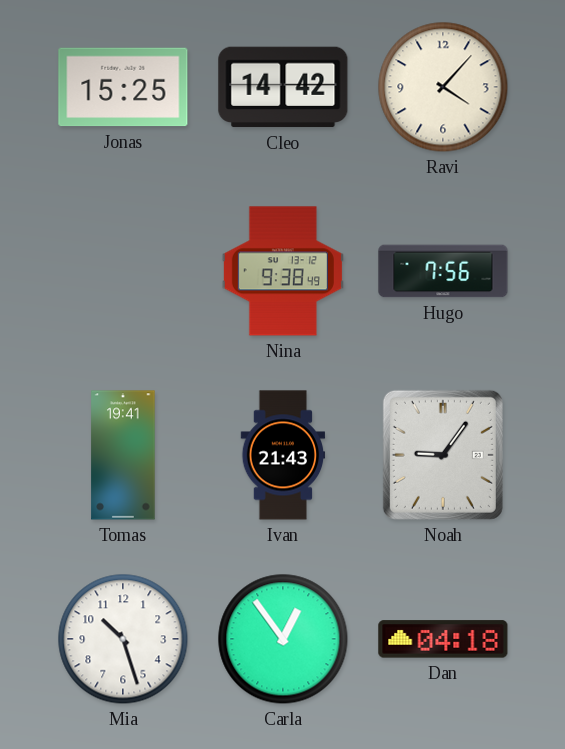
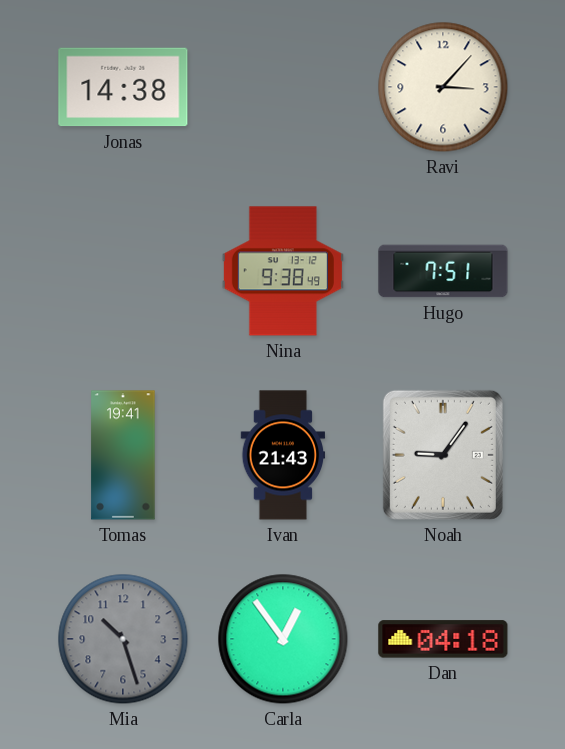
Jonas: 15:25 -> 14:38
Cleo: 14:42 -> none
Ravi: 4:07 -> 3:07
Hugo: 7:56 -> 7:51
Mia dial: white -> grey
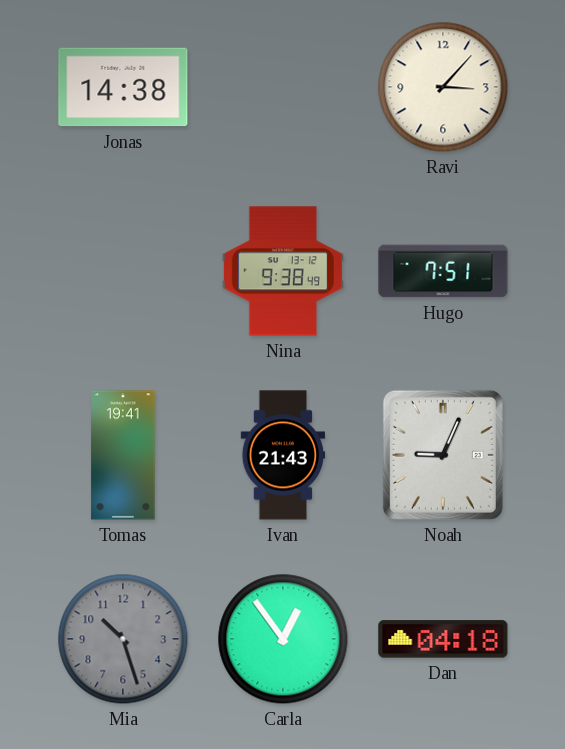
Noah: 9:06 -> 9:04
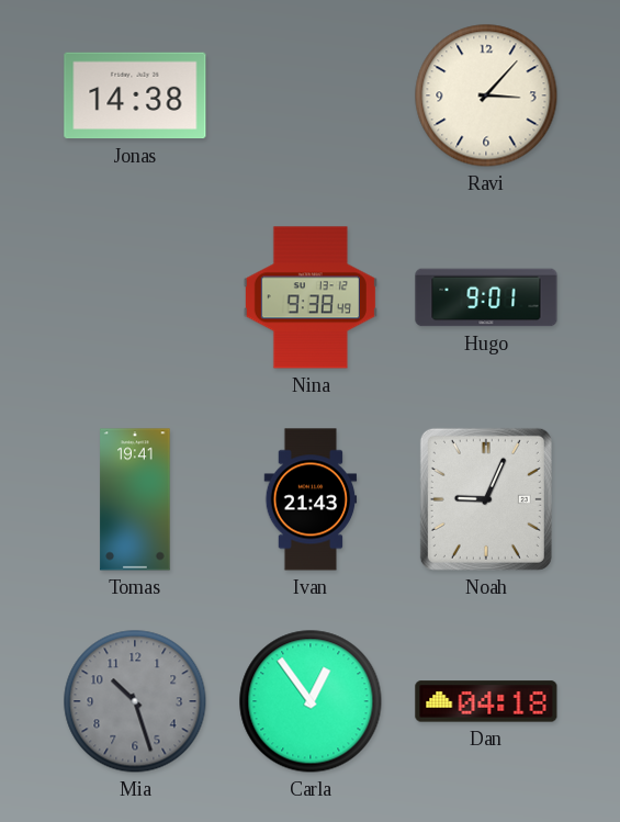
Hugo: 7:51 -> 9:01
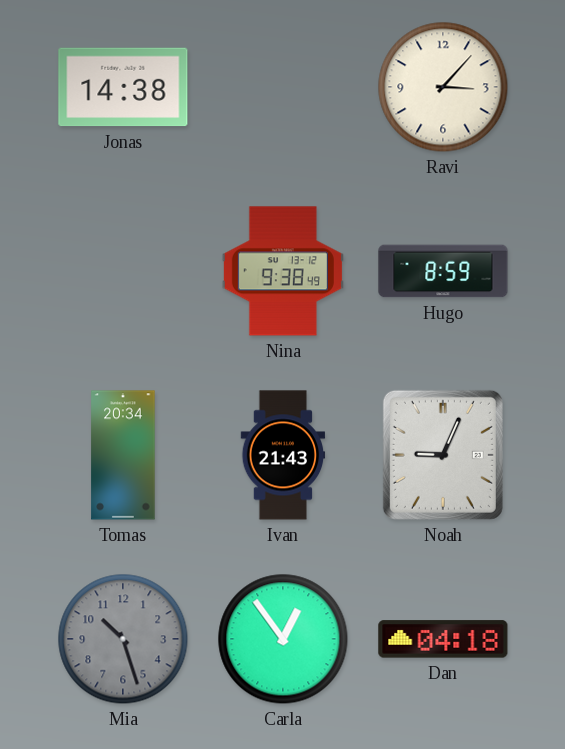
Hugo: 9:01 -> 8:59
Tomas: 19:41 -> 20:34
